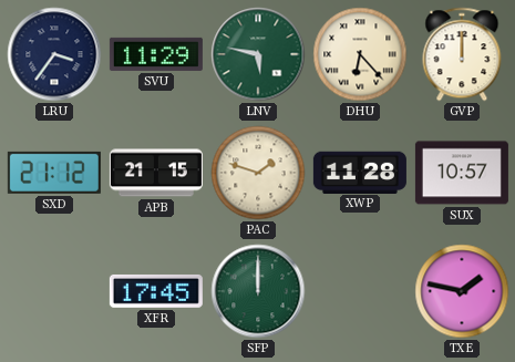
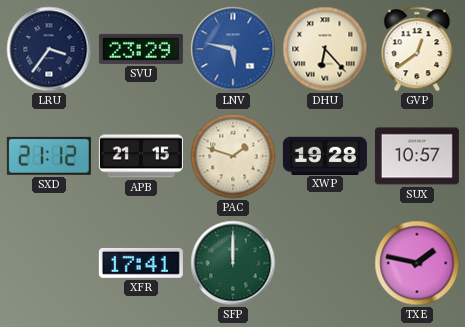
SVU: 11:29 -> 23:29
LNV dial: green -> blue
GVP: 12:00 -> 12:39
XWP: 11:28 -> 19:28
XFR: 17:45 -> 17:41
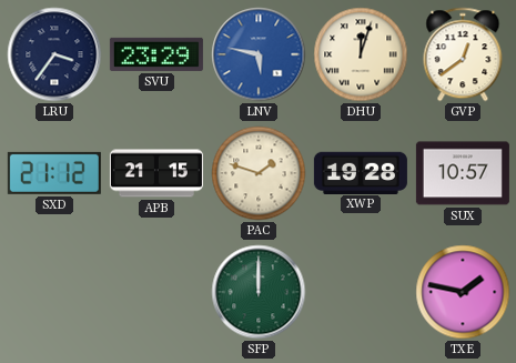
DHU: 6:23 -> 12:03
XFR: 17:41 -> none
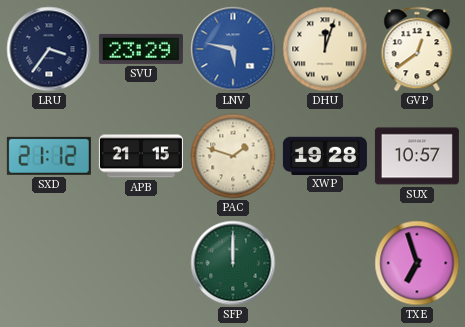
TXE: 1:47 -> 6:57
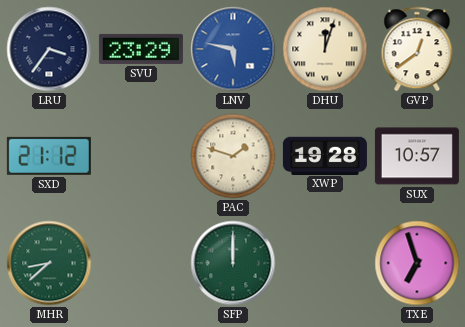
APB: 21:15 -> none
MHR: none -> 8:38
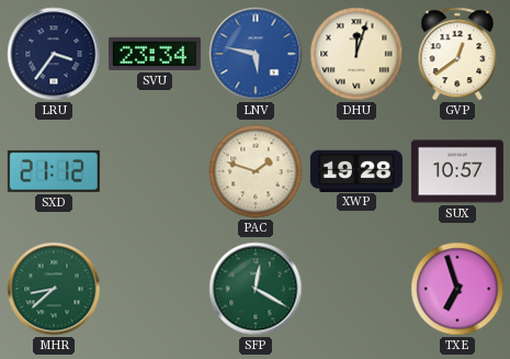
SVU: 23:29 -> 23:34
SFP: 12:00 -> 12:20
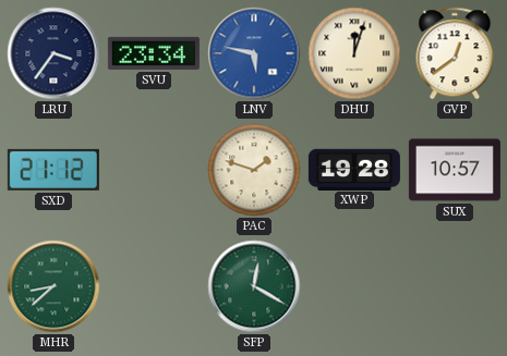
TXE: 6:57 -> none
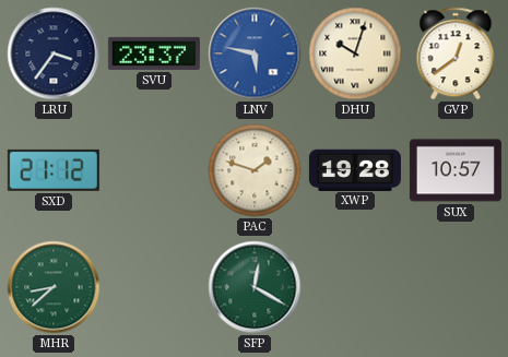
SVU: 23:34 -> 23:37
DHU: 12:03 -> 10:03
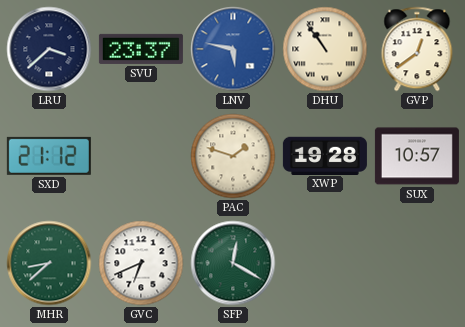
LRU: 3:36 -> 3:38
DHU: 10:03 -> 10:54
GVC: none -> 6:41
